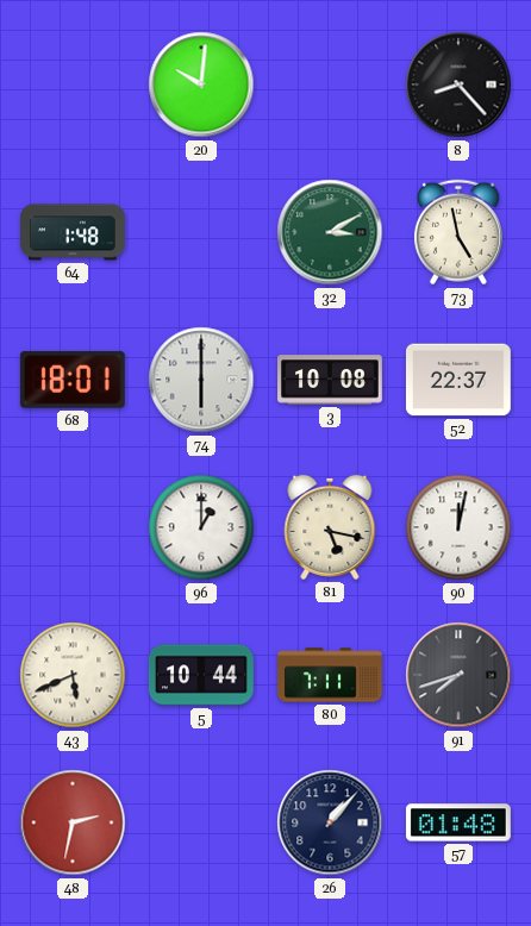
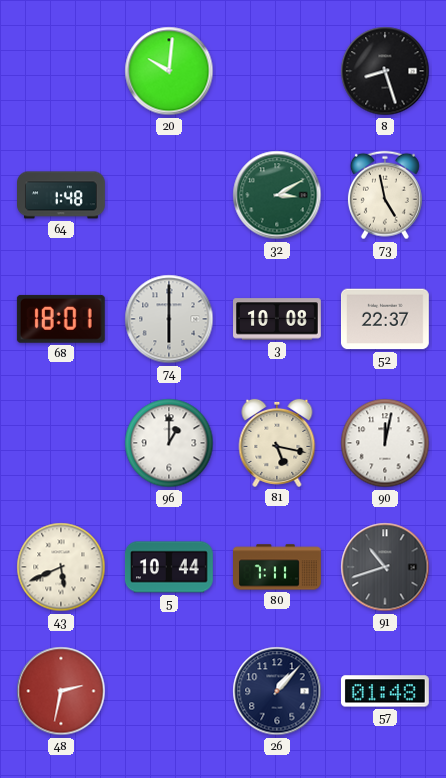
8: 8:23 -> 8:27
91: 7:42 -> 10:42
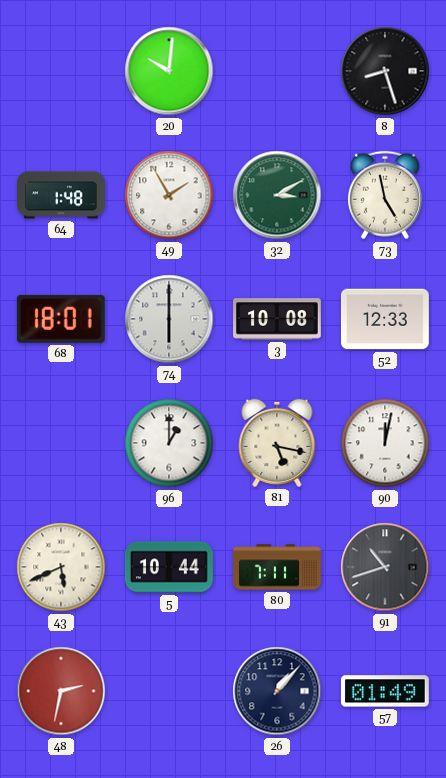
49: none -> 1:55
52: 22:37 -> 12:33
57: 01:48 -> 01:49
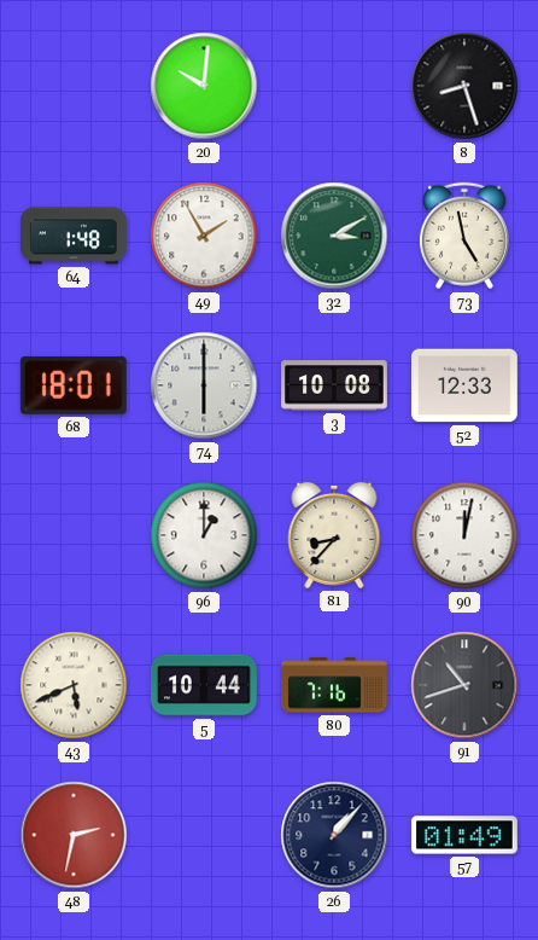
81: 5:17 -> 8:37
80: 7:11 -> 7:16
